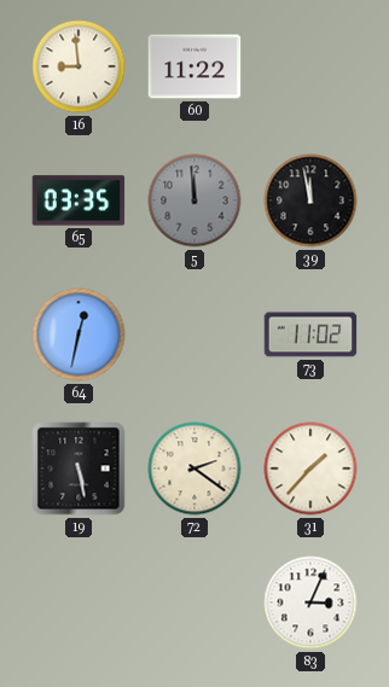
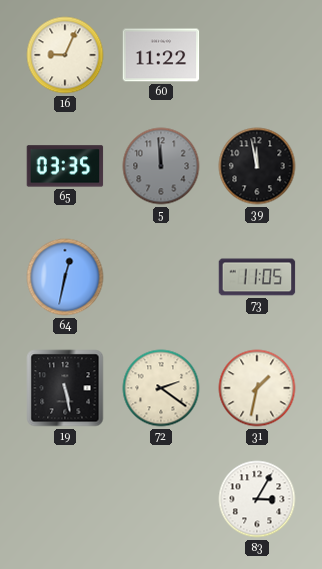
16: 8:59 -> 9:04
73: 11:02 -> 11:05
31: 1:37 -> 1:32
83: 3:04 -> 3:05
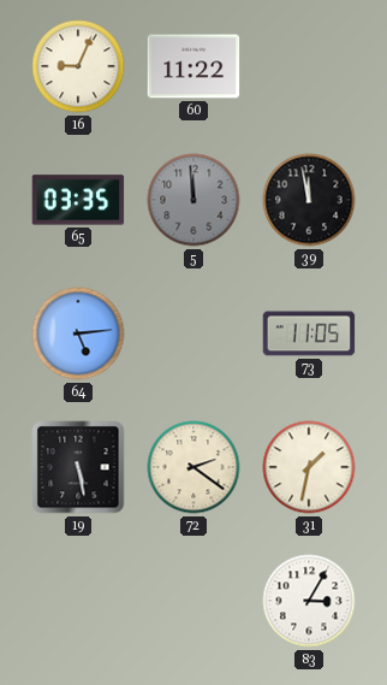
64: 12:32 -> 5:14
